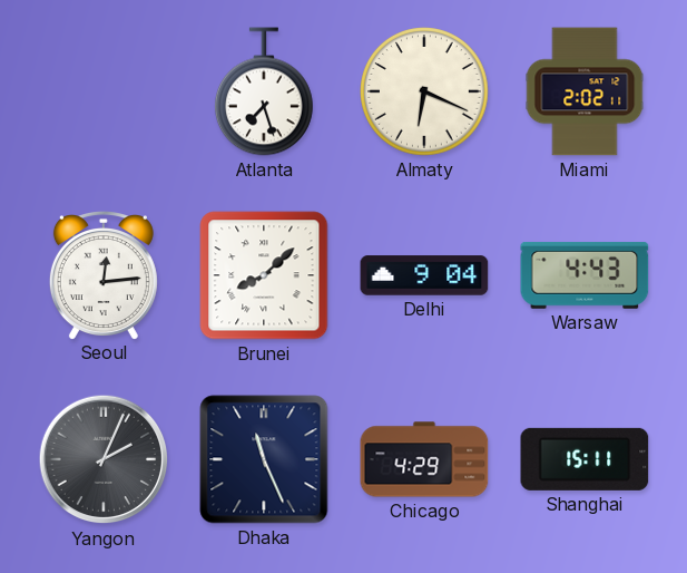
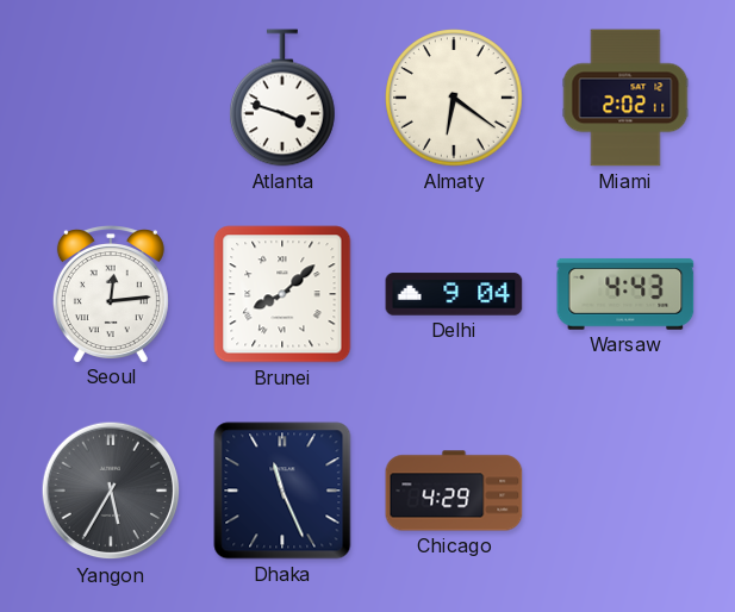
Atlanta: 7:27 -> 3:48
Almaty: 6:19 -> 6:21
Yangon: 2:04 -> 5:35
Shanghai: 15:11 -> none
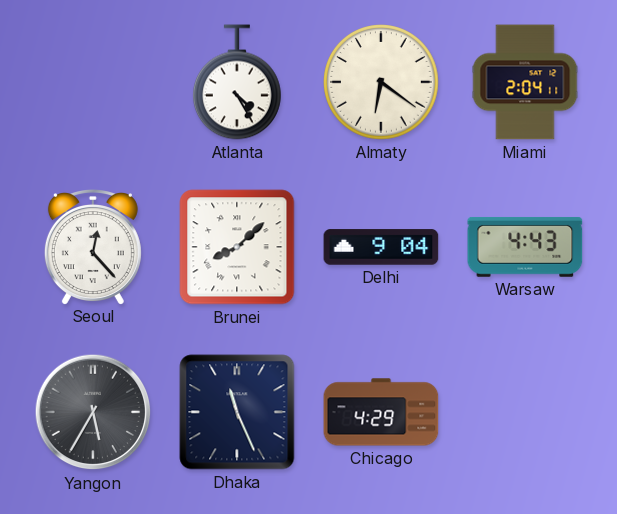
Atlanta: 3:48 -> 4:25
Miami: 2:02 -> 2:04
Seoul: 12:14 -> 12:23
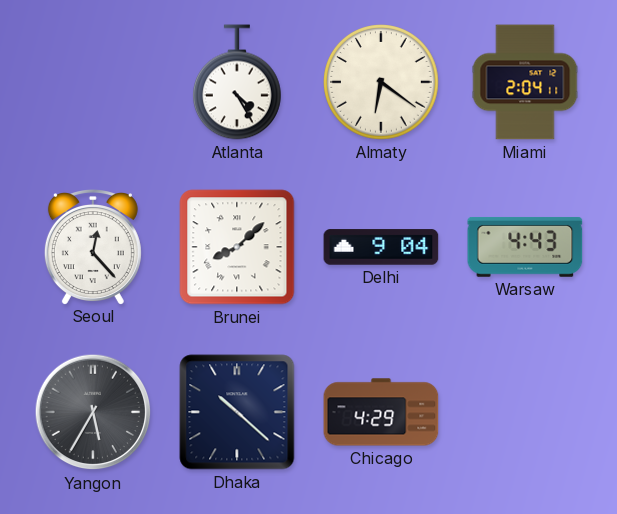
Dhaka: 11:26 -> 10:22
